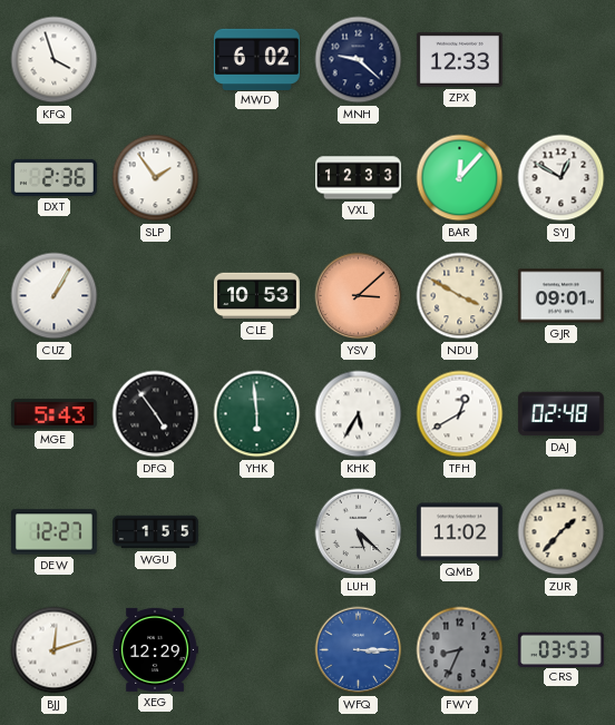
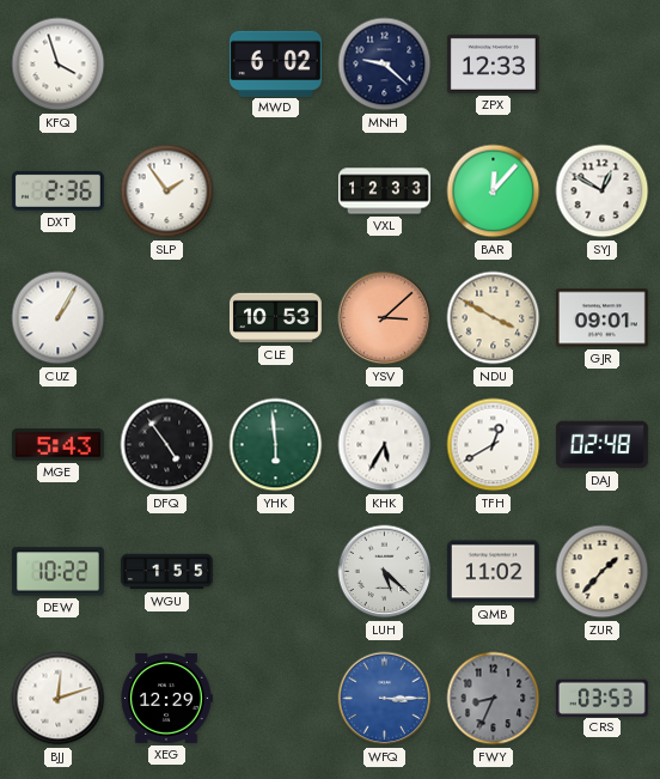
DEW: 12:27 -> 10:22
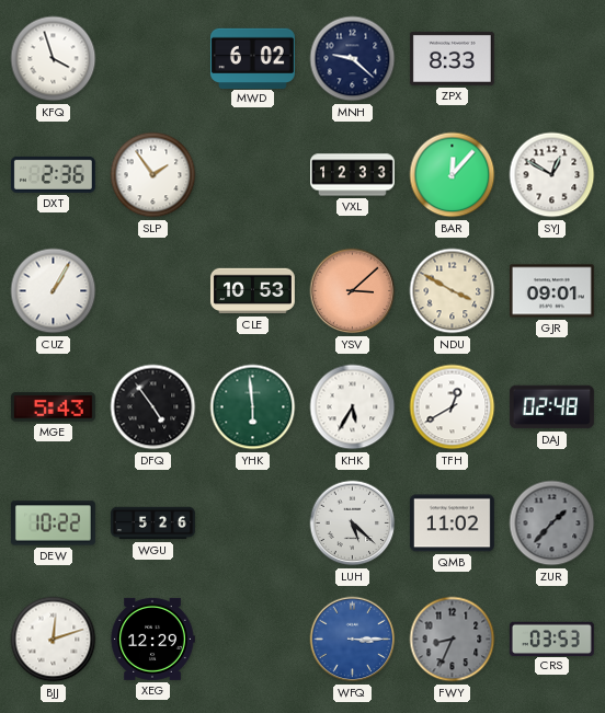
ZPX: 12:33 -> 8:33
WGU: 1:55 -> 5:26
ZUR dial: cream -> grey
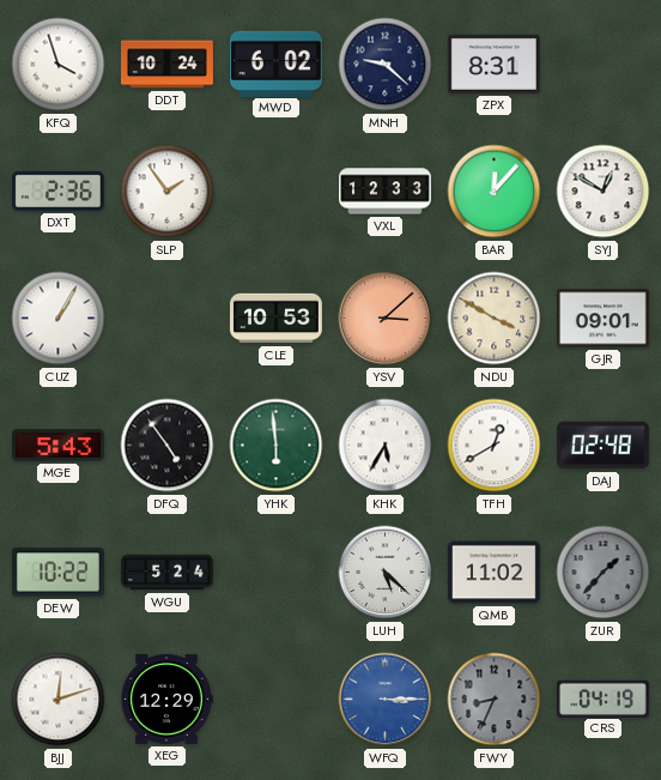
DDT: none -> 10:24
ZPX: 8:33 -> 8:31
WGU: 5:26 -> 5:24
CRS: 03:53 -> 04:19
